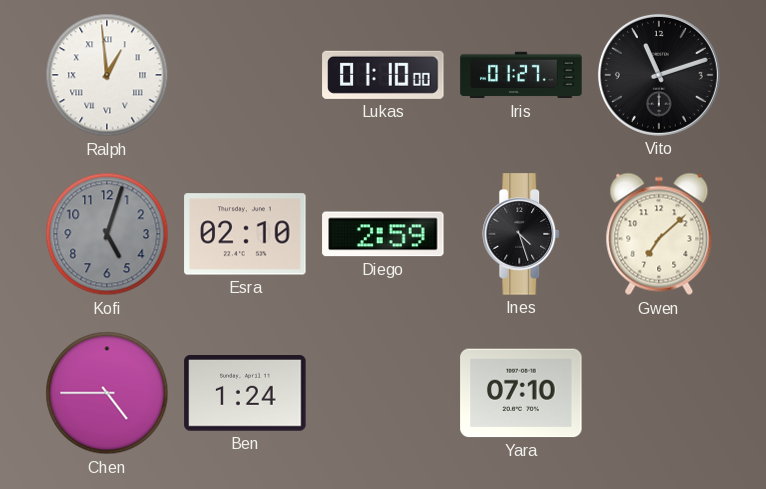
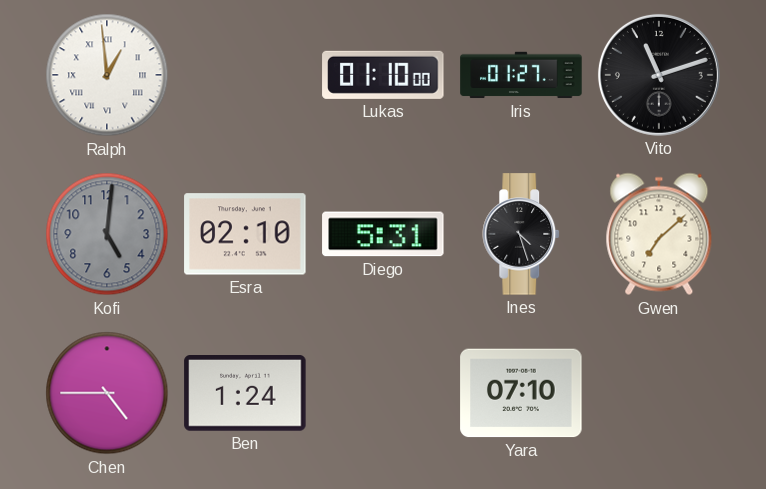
Kofi: 5:03 -> 5:01
Diego: 2:59 -> 5:31
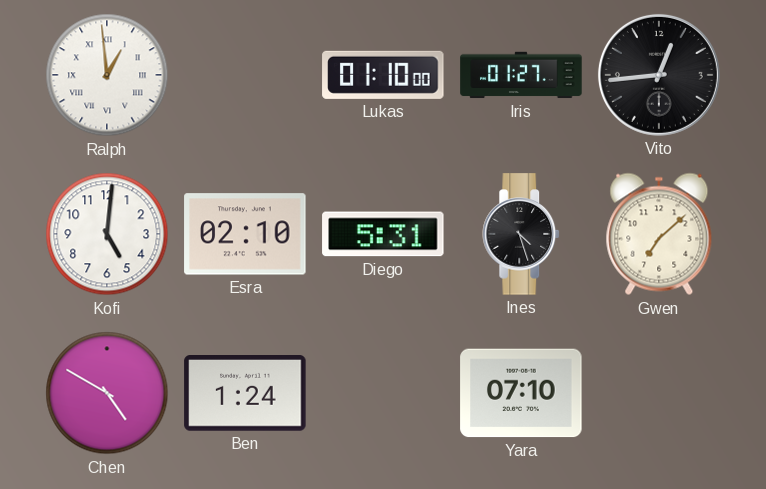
Vito: 11:12 -> 12:44
Kofi dial: grey -> white
Chen: 4:45 -> 4:50
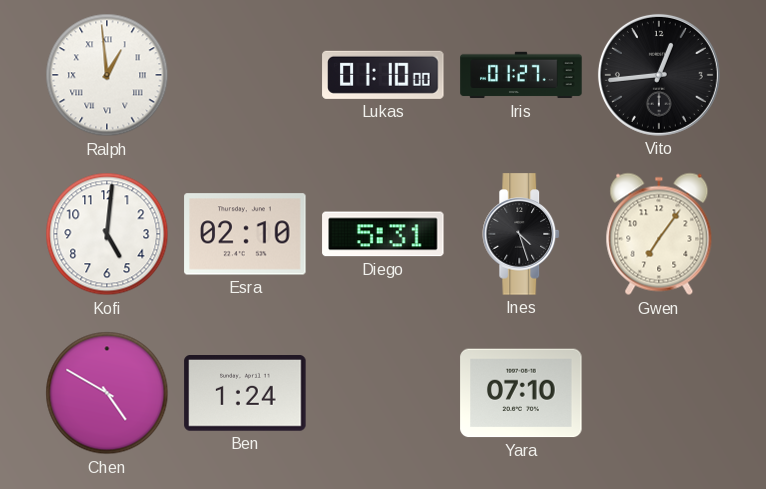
Gwen: 7:08 -> 7:06
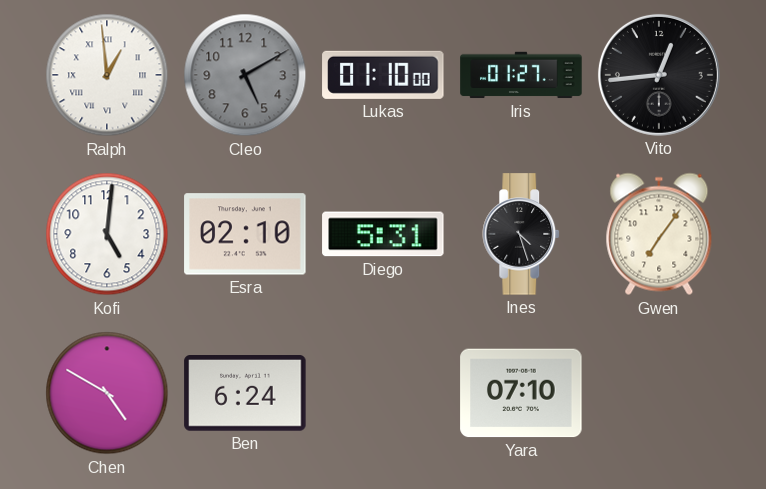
Cleo: none -> 5:10
Ben: 1:24 -> 6:24
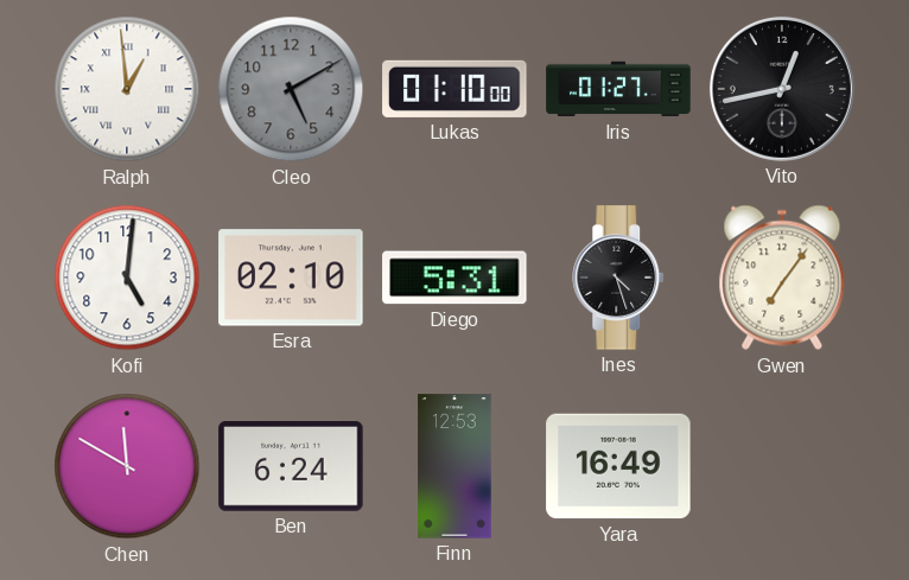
Vito: 12:44 -> 12:43
Chen: 4:50 -> 11:50
Finn: none -> 12:53
Yara: 07:10 -> 16:49
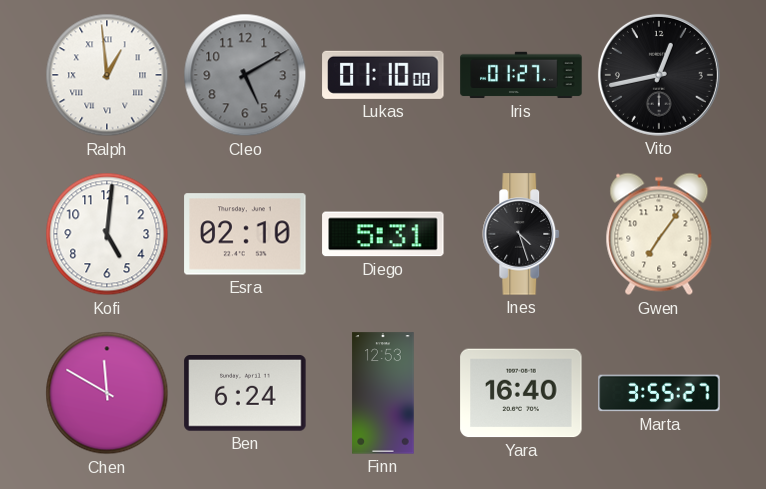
Yara: 16:49 -> 16:40
Marta: none -> 3:55
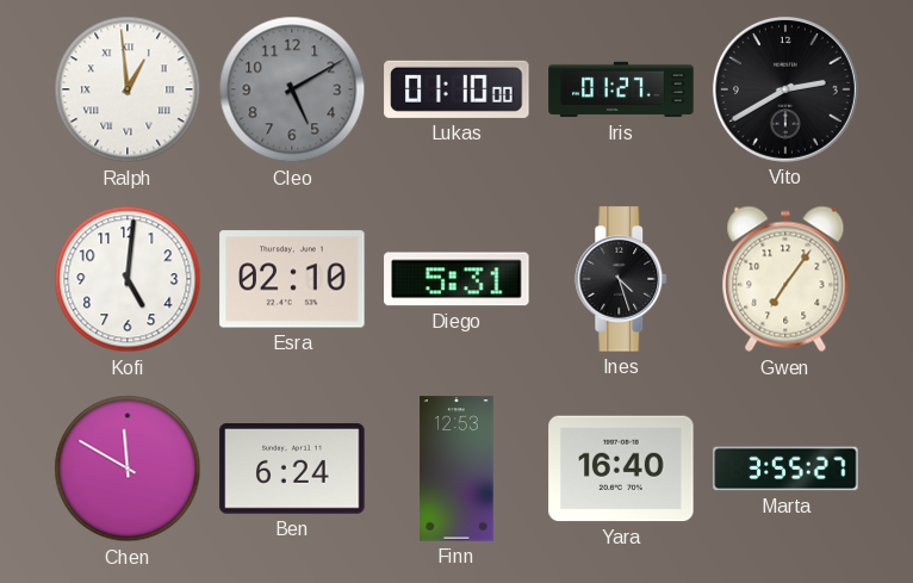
Vito: 12:43 -> 2:40
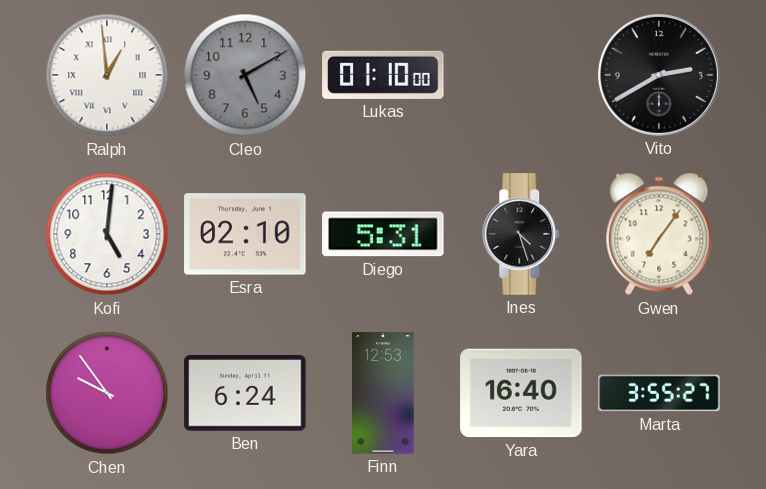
Iris: 01:27 -> none
Chen: 11:50 -> 9:54
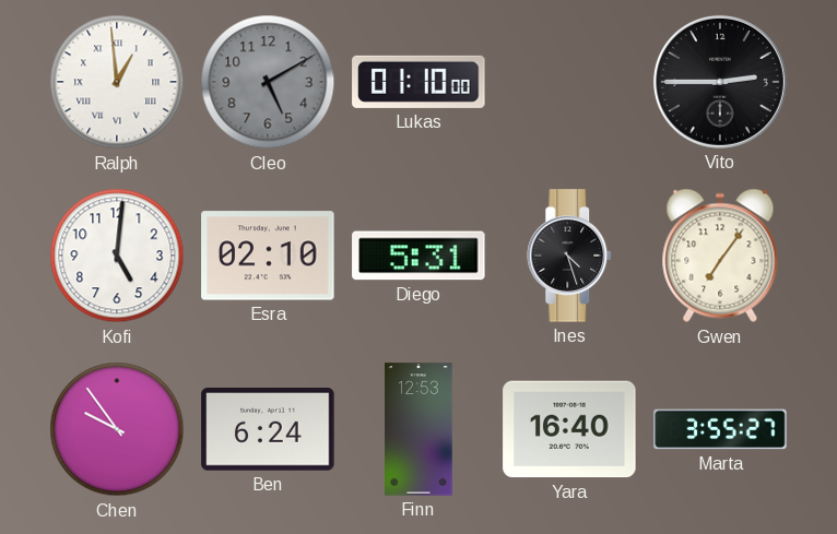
Vito: 2:40 -> 2:45
